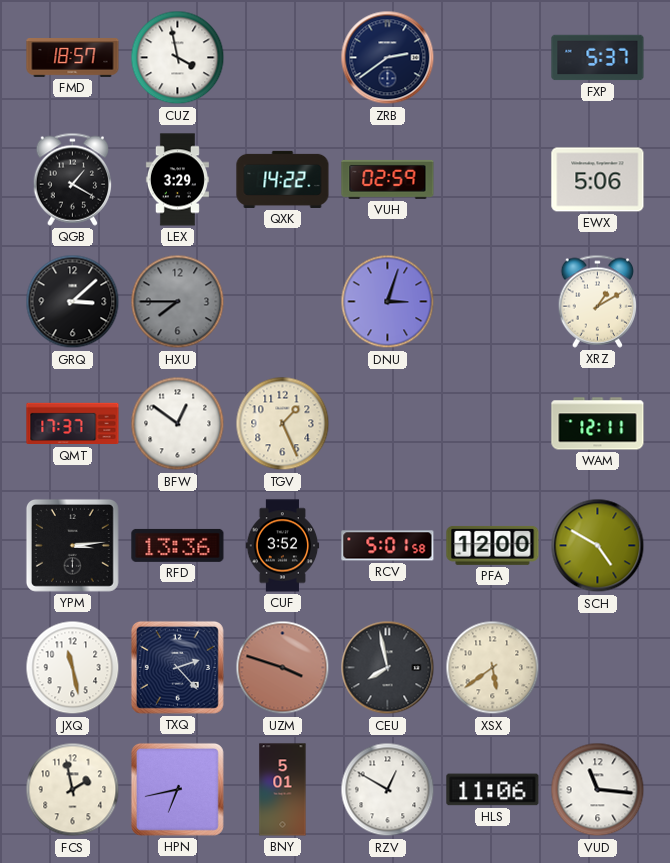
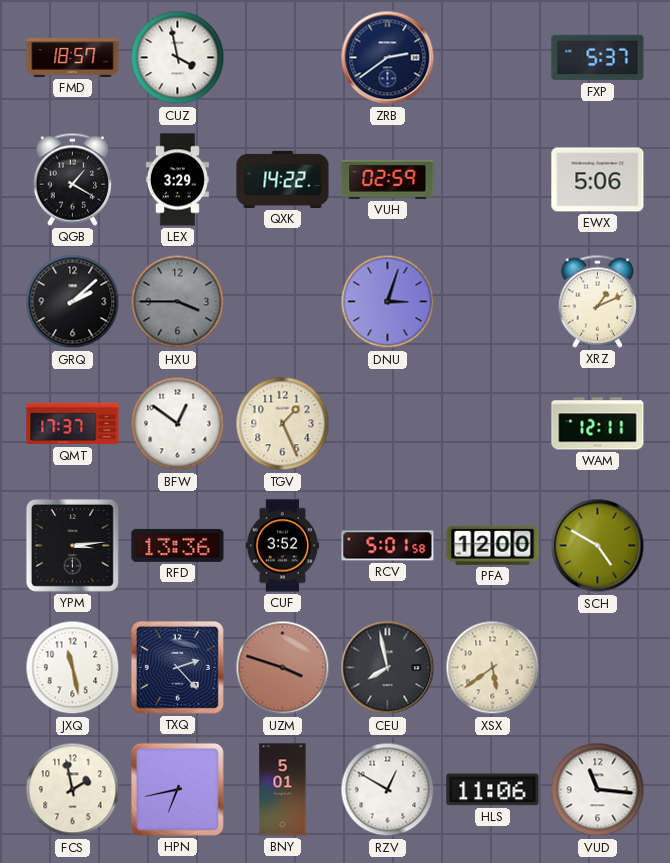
GRQ: 3:08 -> 2:08
HXU: 7:45 -> 3:45
XRZ: 1:10 -> 1:11
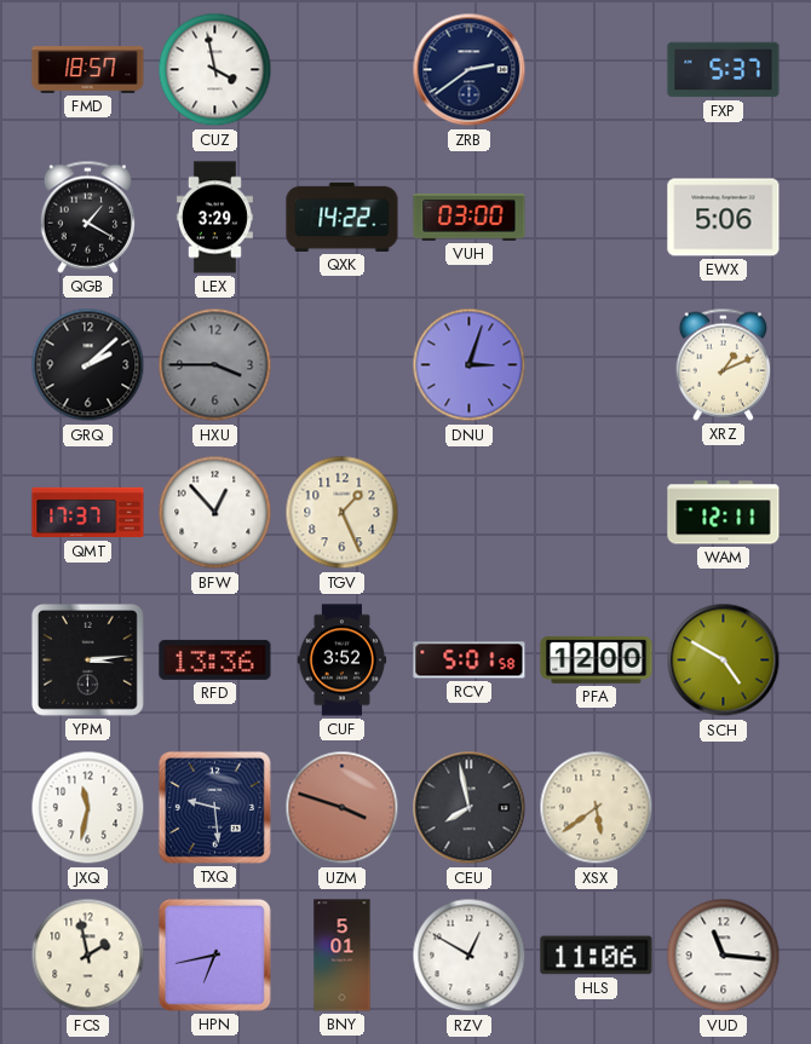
VUH: 02:59 -> 03:00
BFW: 12:51 -> 12:53
JXQ: 11:28 -> 11:32
TXQ: 2:23 -> 9:29
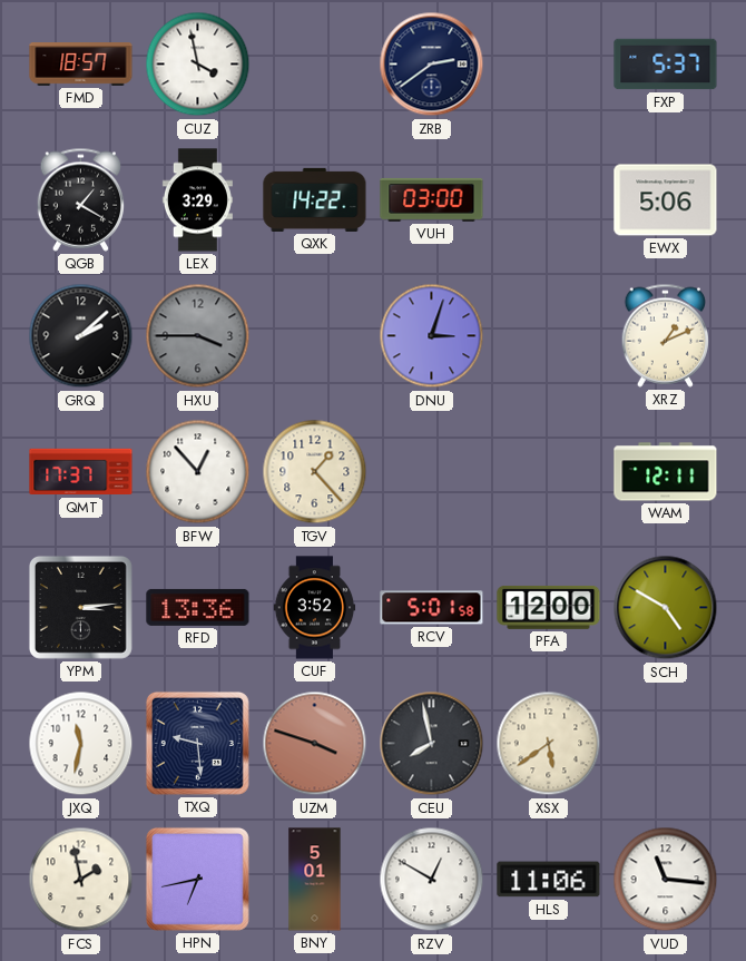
TGV: 1:26 -> 1:23
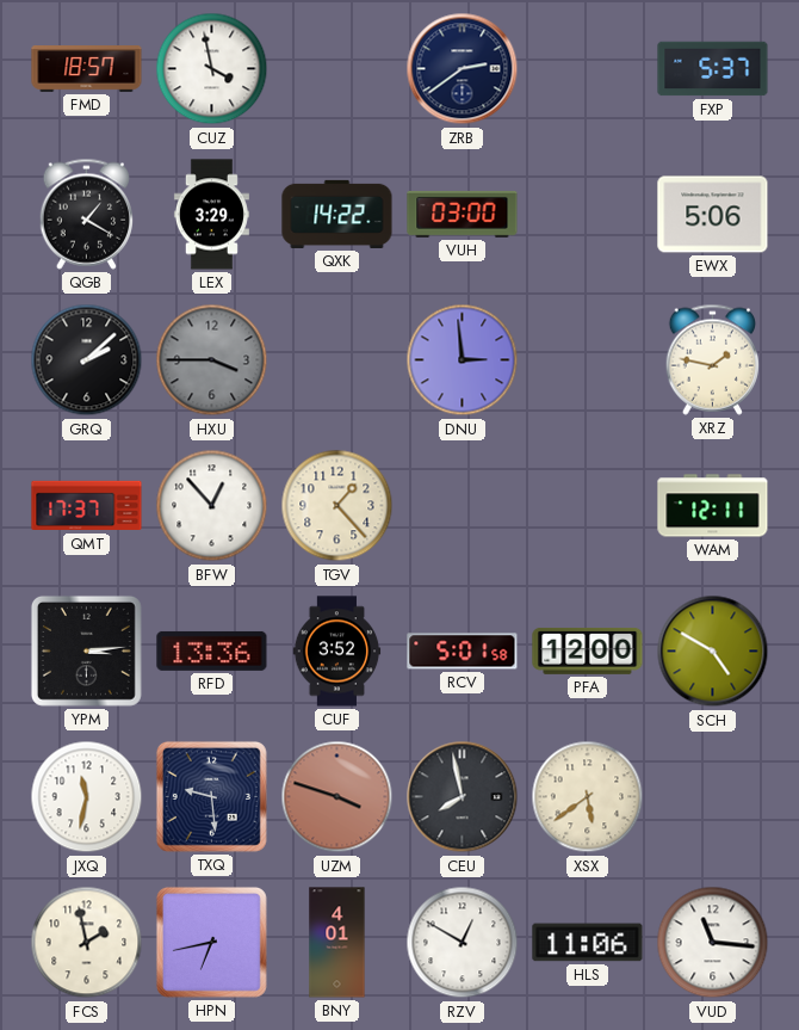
DNU: 3:03 -> 2:59
XRZ: 1:11 -> 1:47
BNY: 5:01 -> 4:01
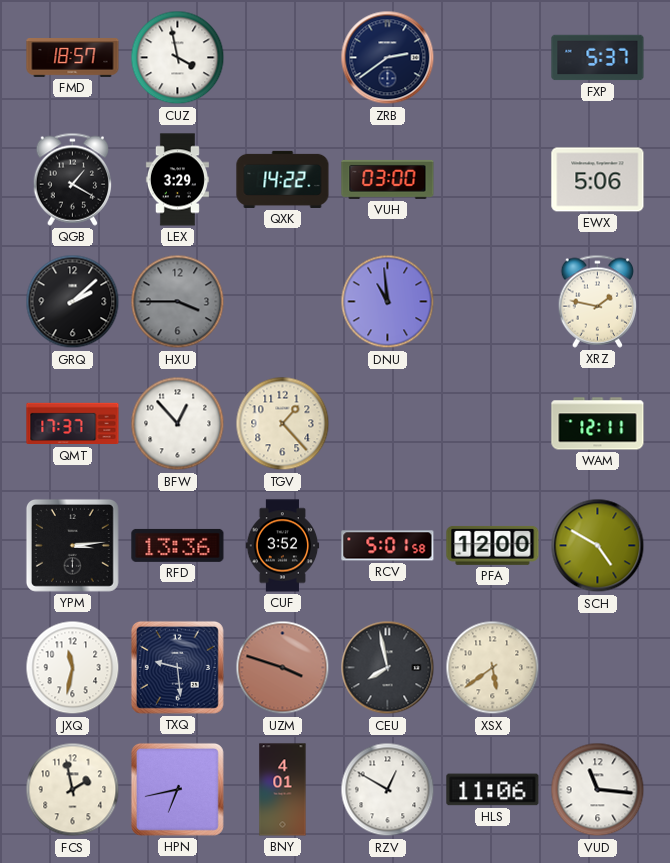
DNU: 2:59 -> 10:59
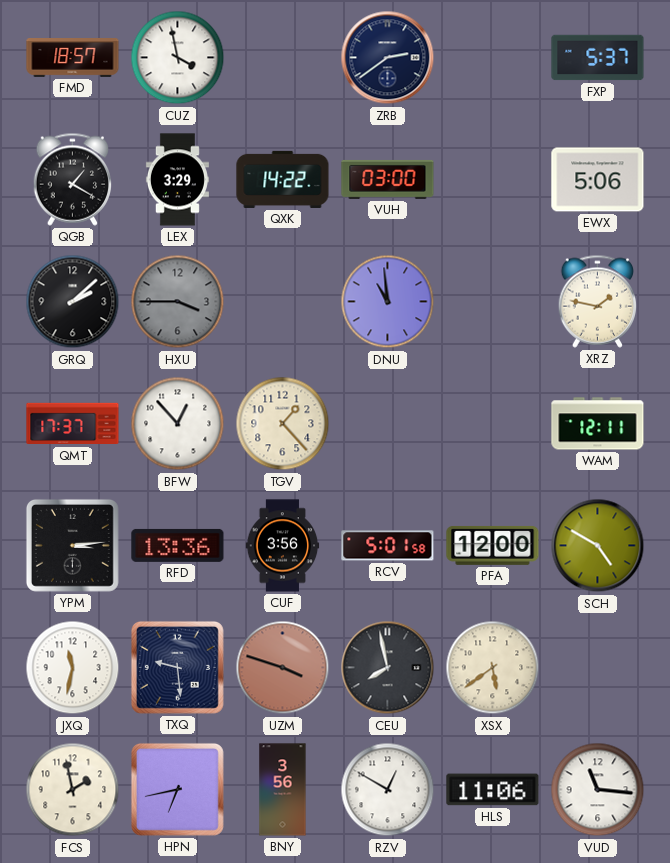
CUF: 3:52 -> 3:56
BNY: 4:01 -> 3:56
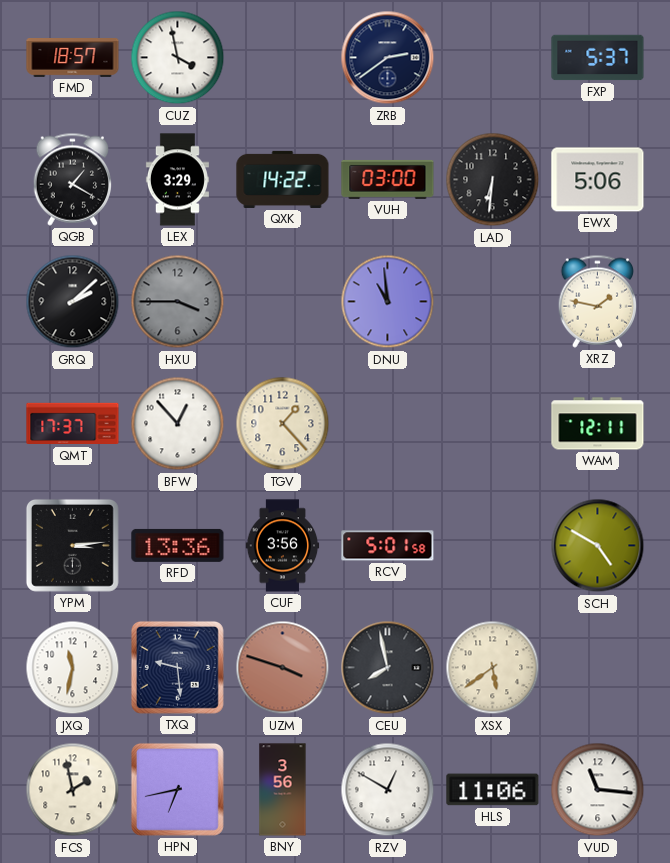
LAD: none -> 6:31
PFA: 12:00 -> none
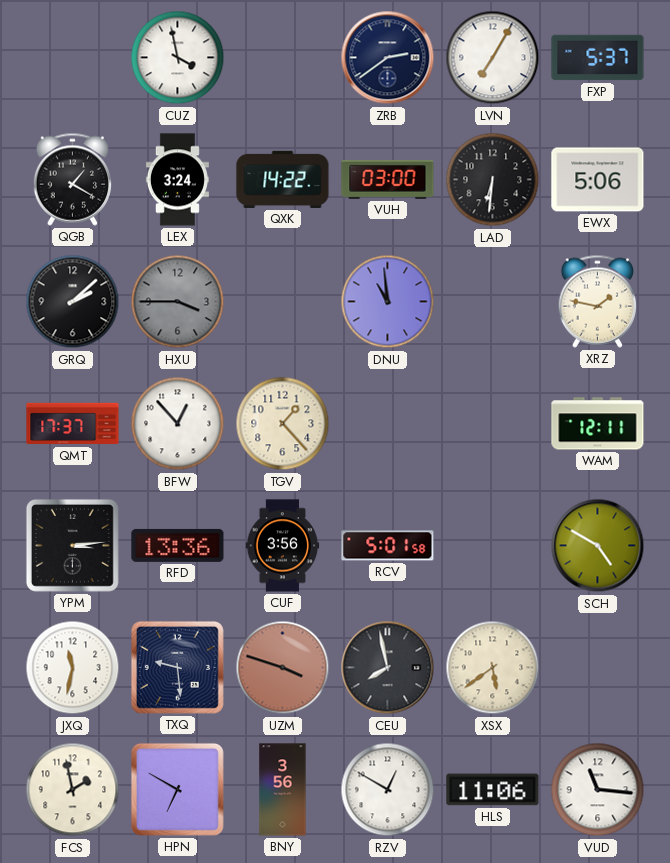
FMD: 18:57 -> none
LVN: none -> 7:05
LEX: 3:29 -> 3:24
HPN: 6:43 -> 6:50
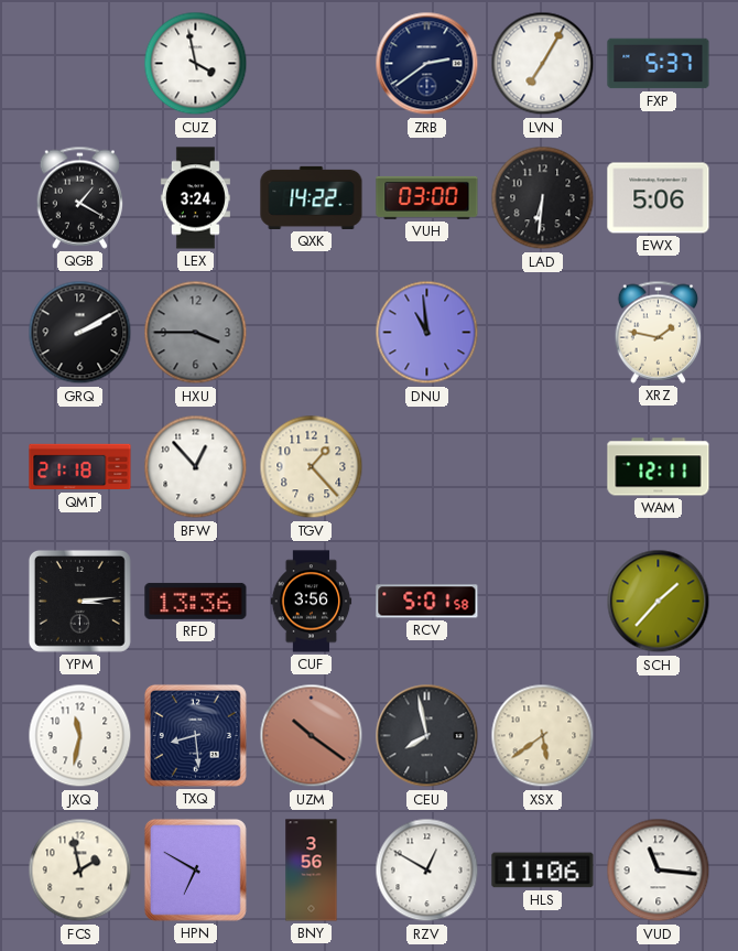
GRQ: 2:08 -> 2:10
QMT: 17:37 -> 21:18
SCH: 4:50 -> 1:37
TXQ: 9:29 -> 8:29
UZM: 3:48 -> 10:21
